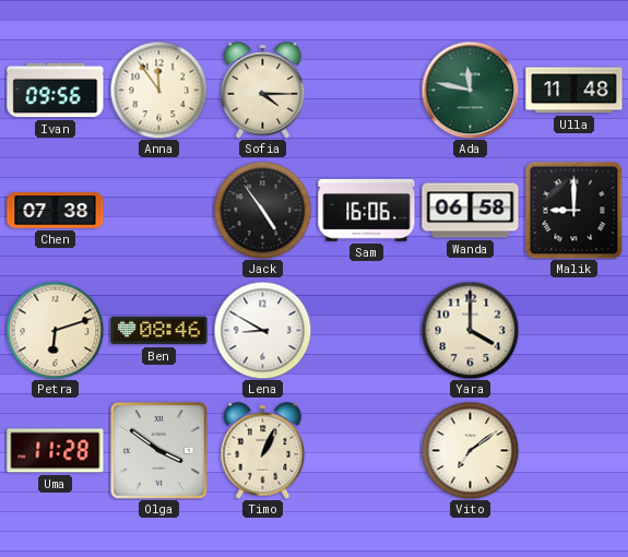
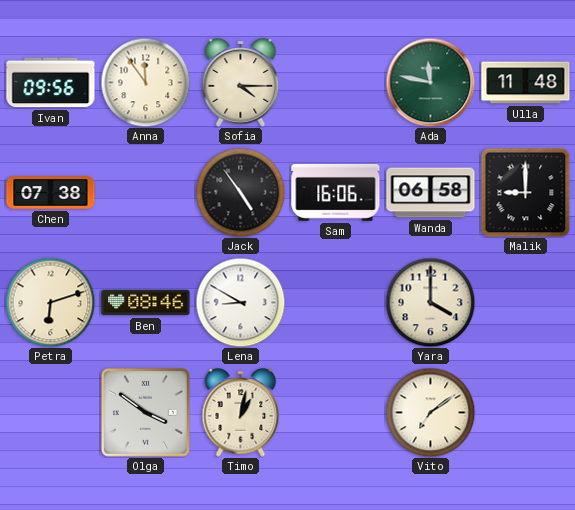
Uma: 11:28 -> none
Timo: 1:04 -> 1:02
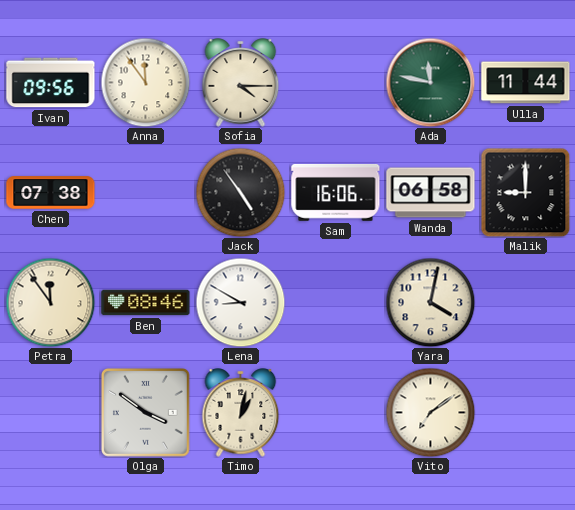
Ulla: 11:48 -> 11:44
Petra: 6:12 -> 11:54
Yara: 4:00 -> 4:02
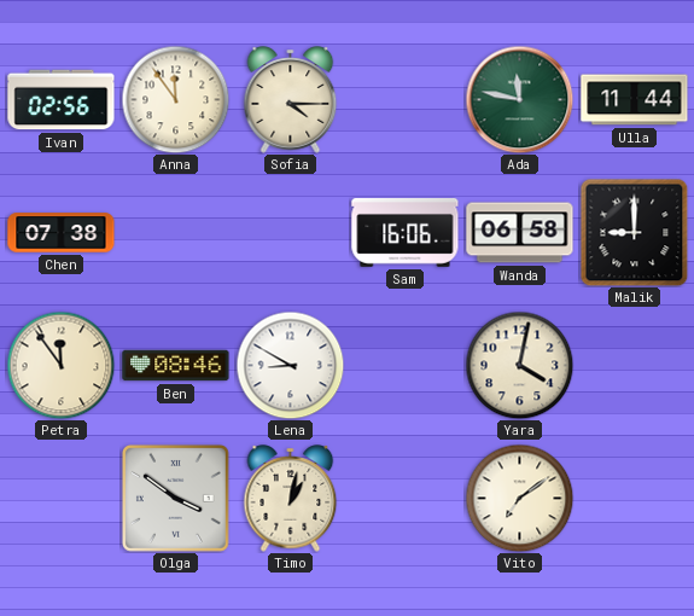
Ivan: 09:56 -> 02:56
Jack: 4:54 -> none
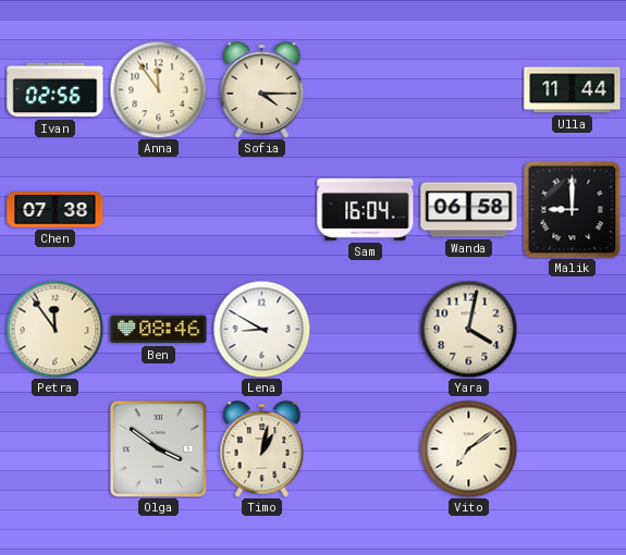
Ada: 11:47 -> none
Sam: 16:06 -> 16:04
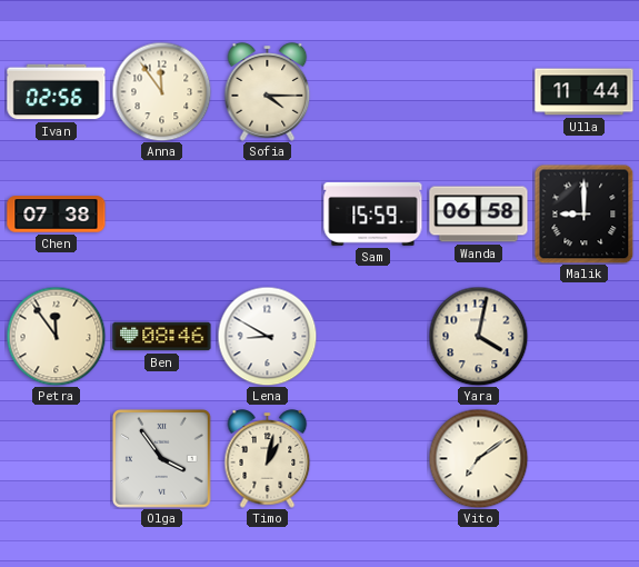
Sam: 16:04 -> 15:59
Olga: 3:51 -> 3:54
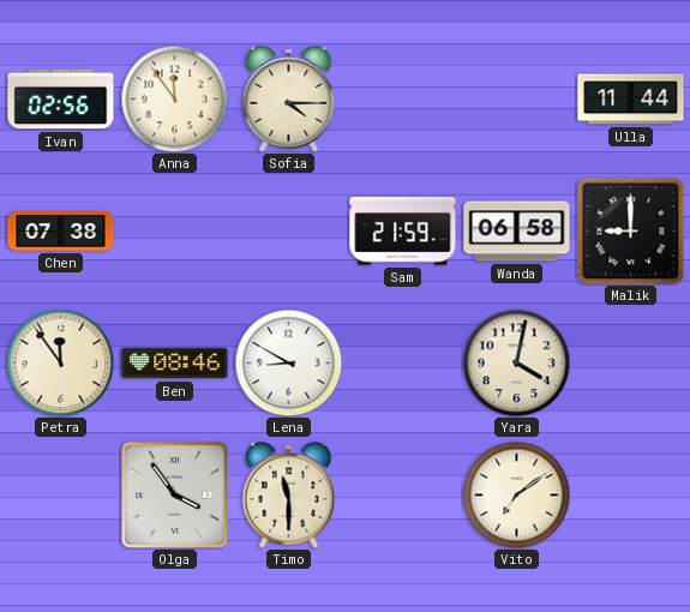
Sam: 15:59 -> 21:59
Timo: 1:02 -> 11:30
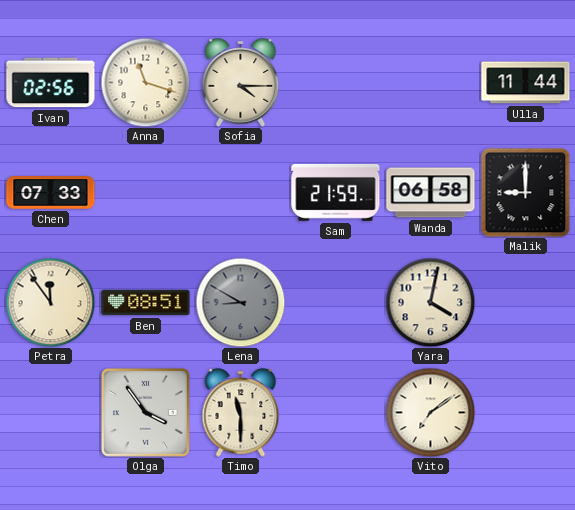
Anna: 11:54 -> 11:18
Chen: 07:38 -> 07:33
Ben: 08:46 -> 08:51
Lena dial: white -> grey
